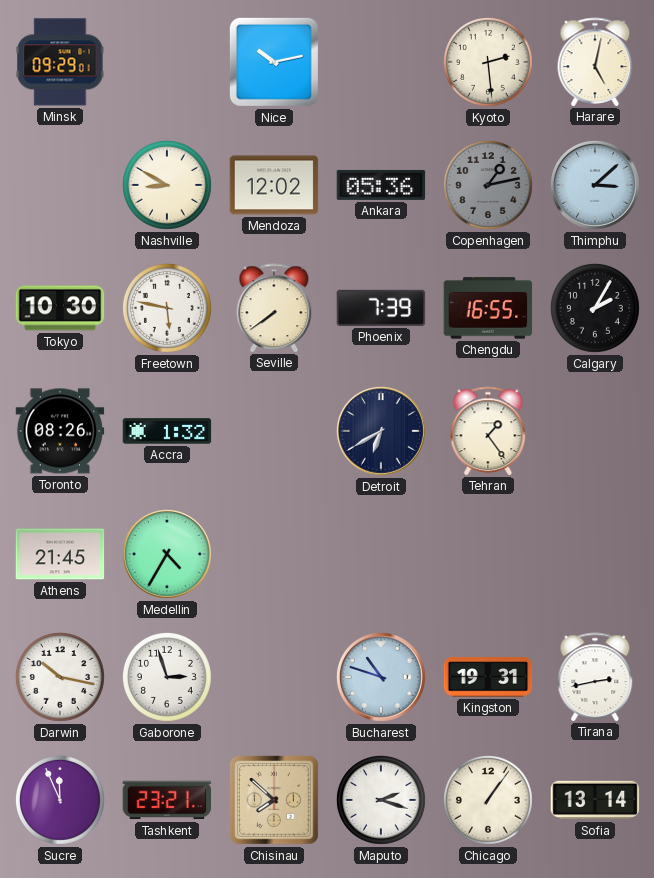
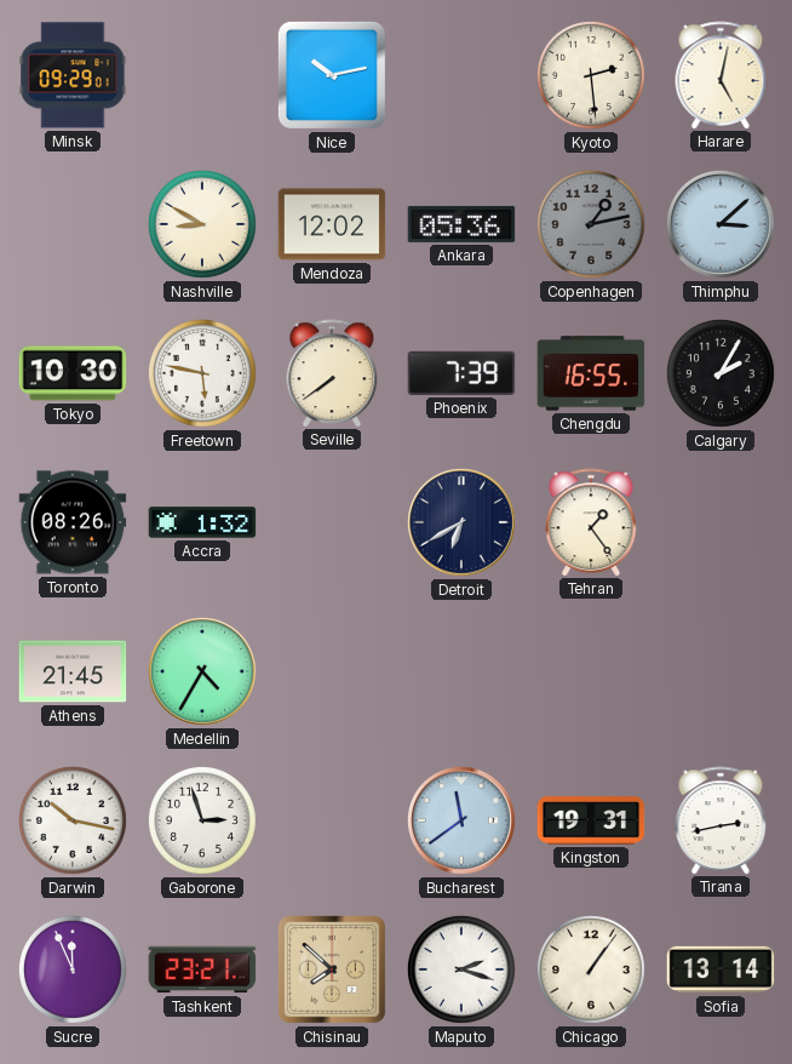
Bucharest: 10:48 -> 11:39
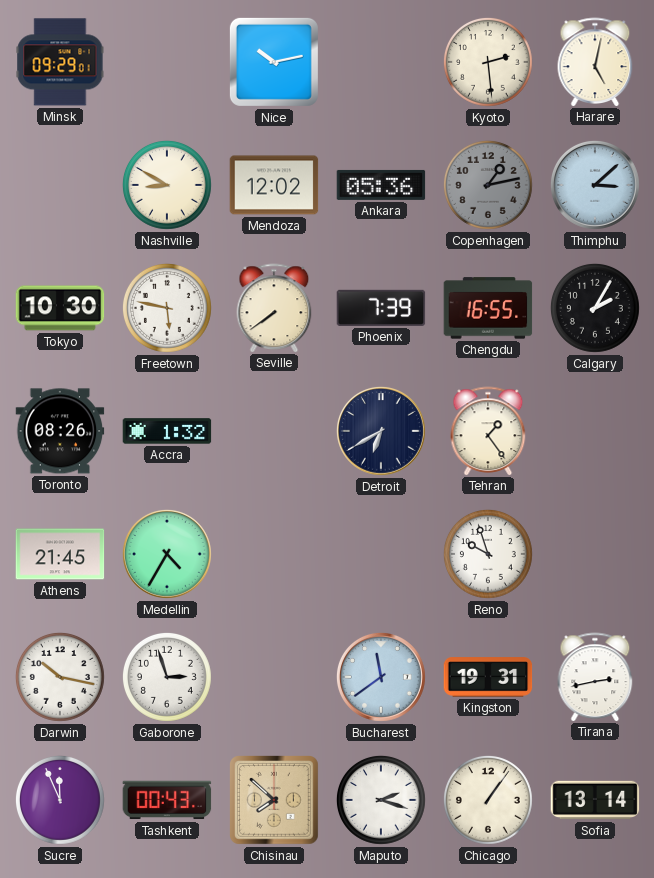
Reno: none -> 9:57
Tashkent: 23:21 -> 00:43
